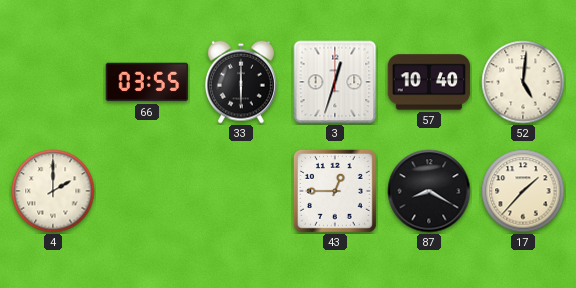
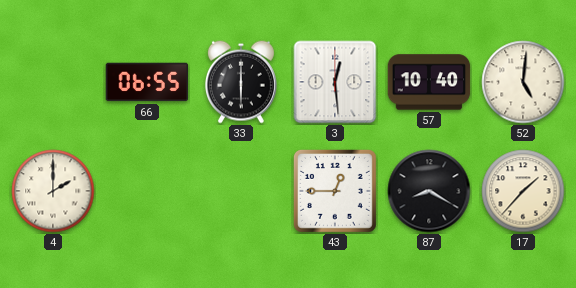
66: 03:55 -> 06:55
3: 12:33 -> 12:29
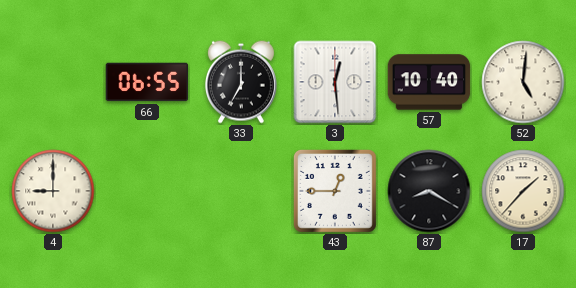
33: 6:00 -> 7:00
4: 2:00 -> 9:00
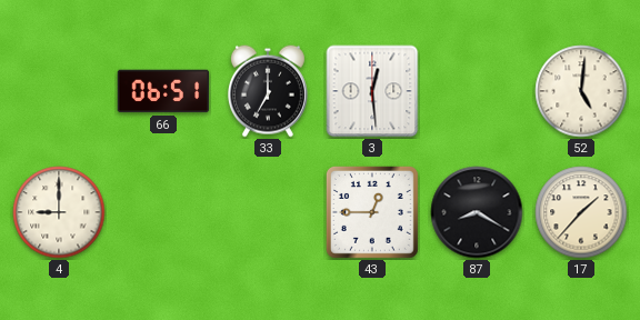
66: 06:55 -> 06:51
57: 10:40 -> none
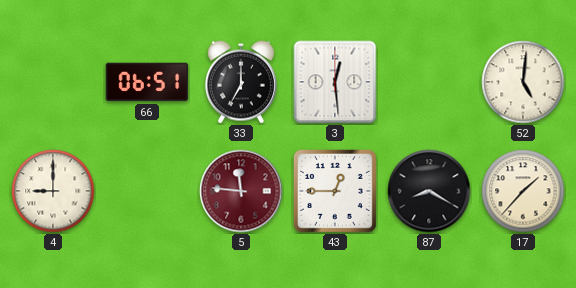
5: none -> 11:46
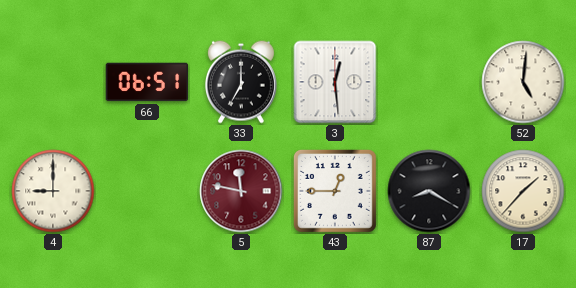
5: 11:46 -> 11:47
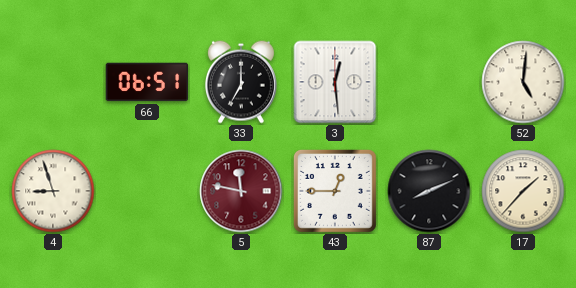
4: 9:00 -> 8:57
87: 8:20 -> 8:11
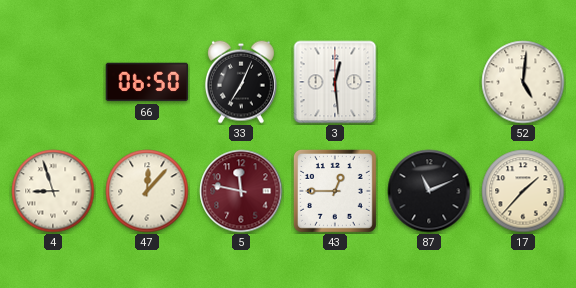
66: 06:51 -> 06:50
33: 7:00 -> 7:04
47: none -> 12:07
87: 8:11 -> 11:11
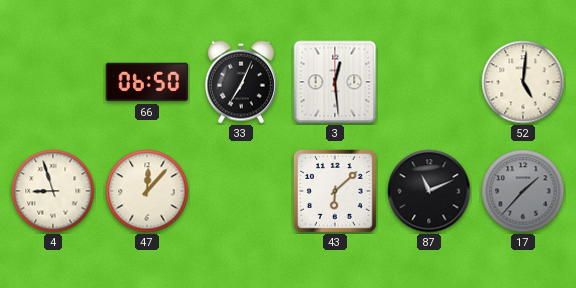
5: 11:47 -> none
43: 12:45 -> 6:08
17 dial: cream -> grey
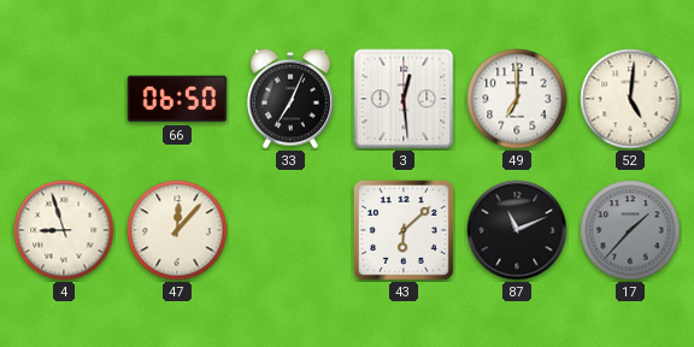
49: none -> 7:00
